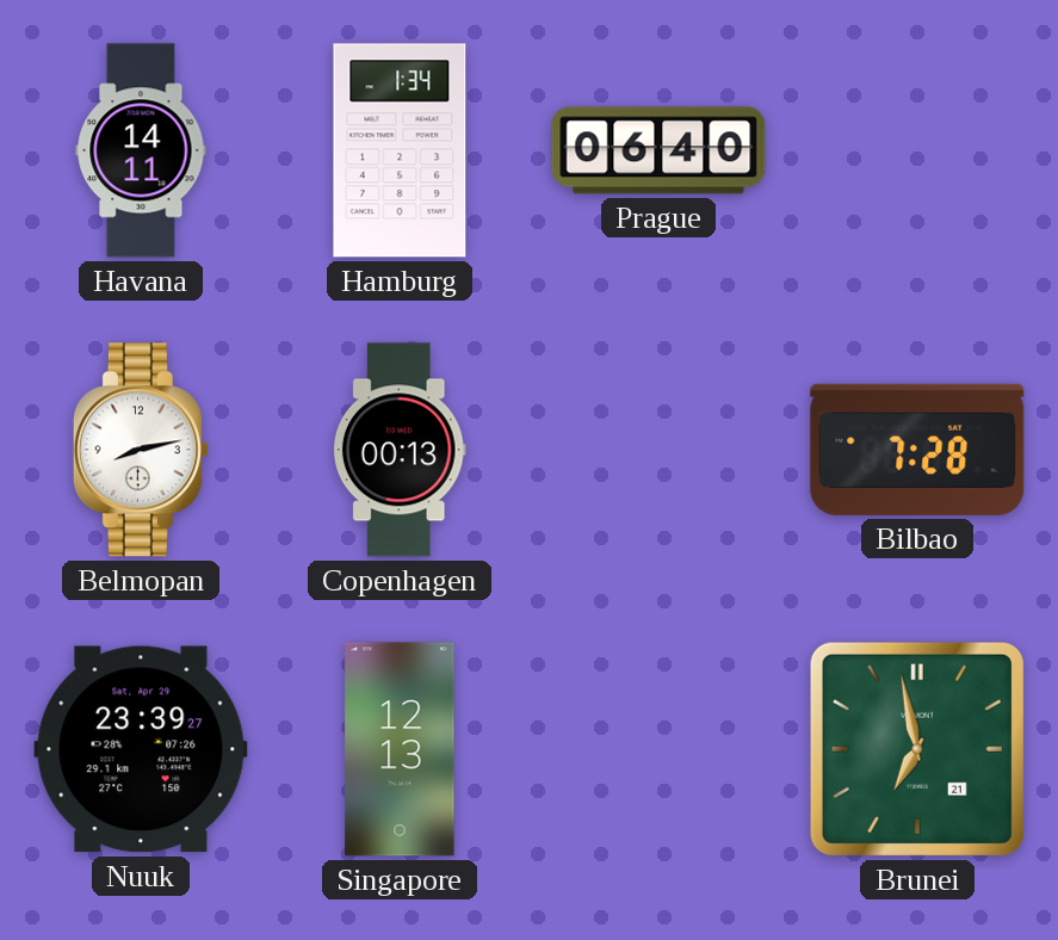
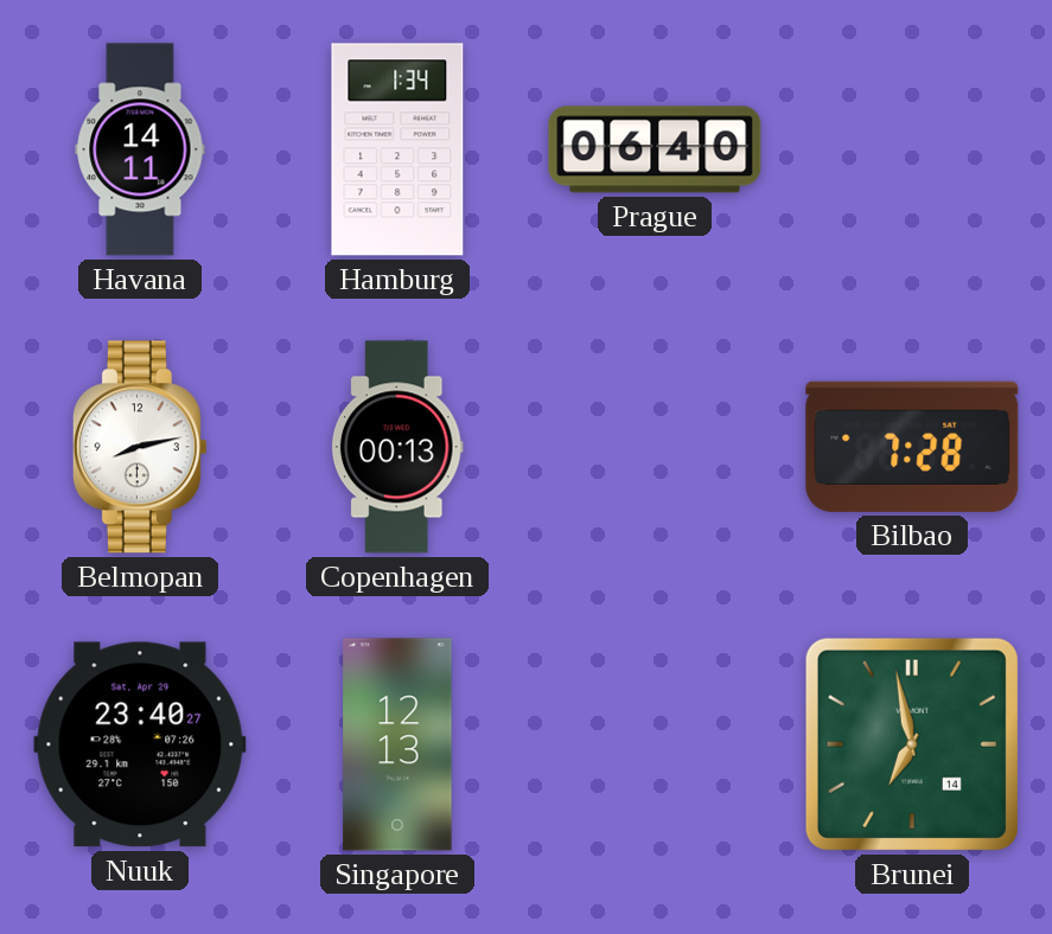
Nuuk: 23:39 -> 23:40
Brunei date: 21 -> 14
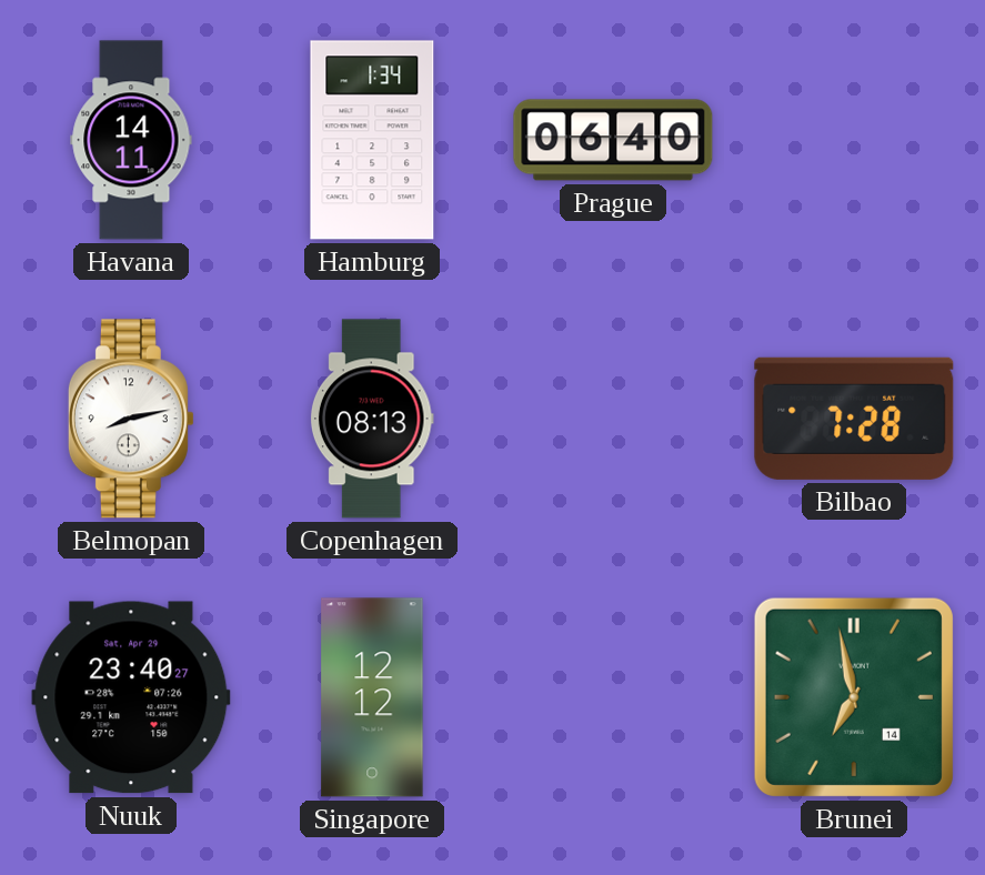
Copenhagen: 00:13 -> 08:13
Singapore: 12:13 -> 12:12
